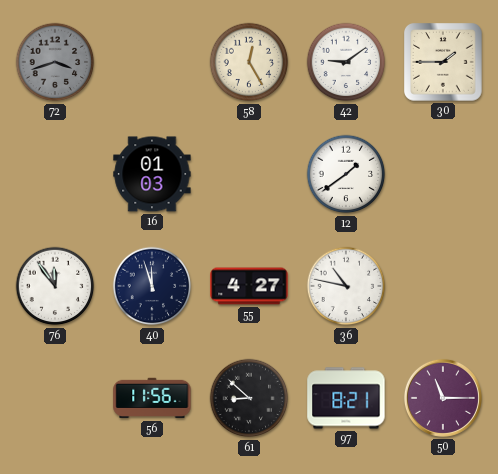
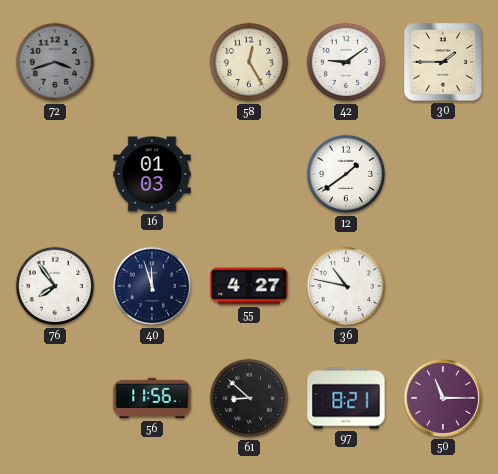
76: 11:54 -> 7:54
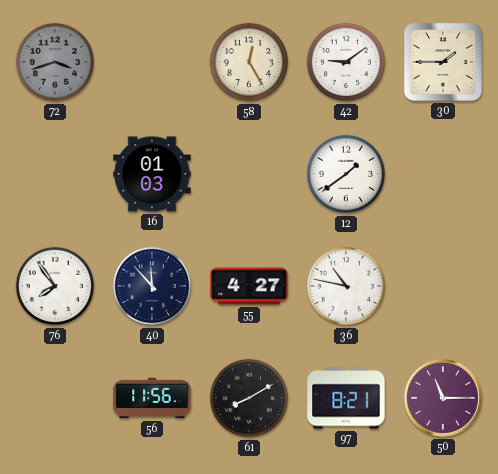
40: 11:57 -> 11:53
61: 8:52 -> 8:10
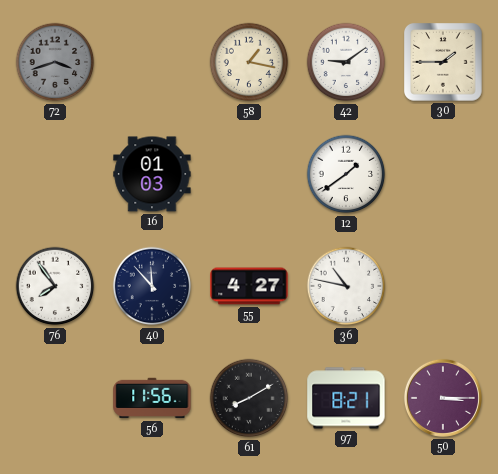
58: 12:25 -> 1:17
50: 11:15 -> 3:15
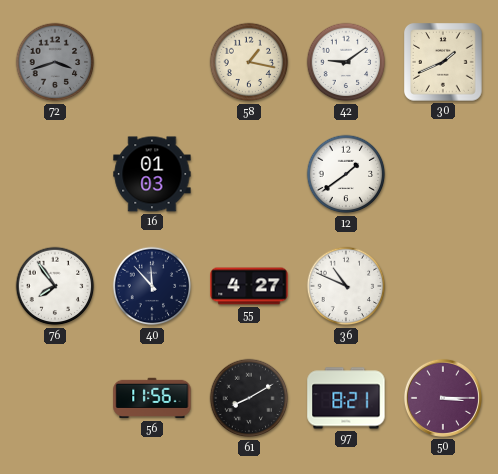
30: 1:45 -> 1:41
36: 10:47 -> 10:49
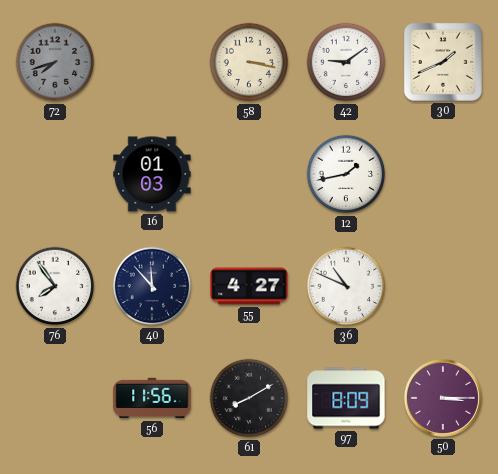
72: 3:42 -> 7:42
58: 1:17 -> 3:17
12: 1:39 -> 1:43
97: 8:21 -> 8:09
